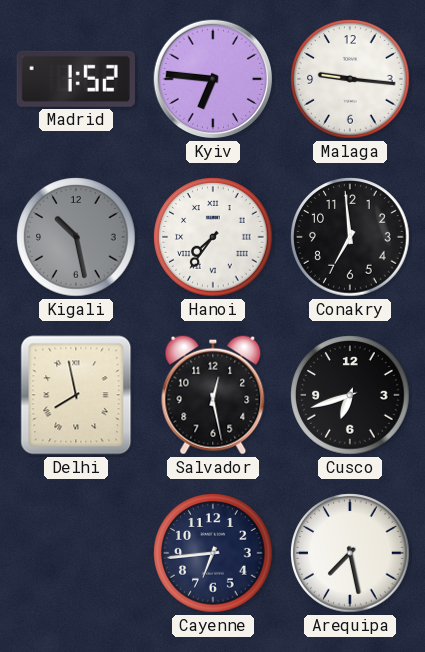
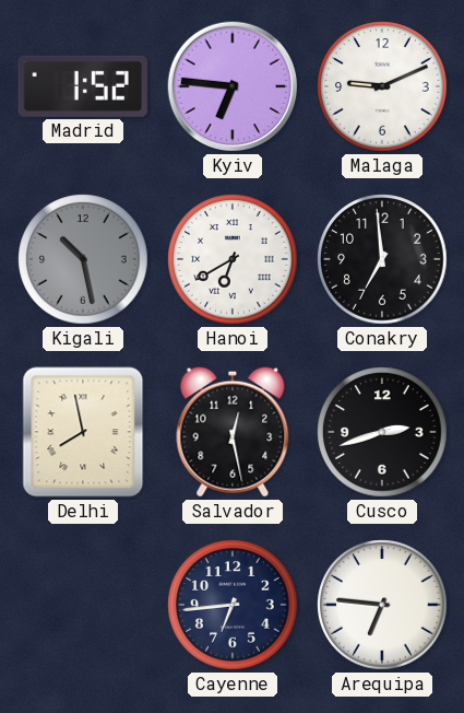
Malaga: 9:16 -> 9:11
Hanoi: 7:36 -> 6:40
Cusco: 6:42 -> 2:42
Arequipa: 7:28 -> 6:46
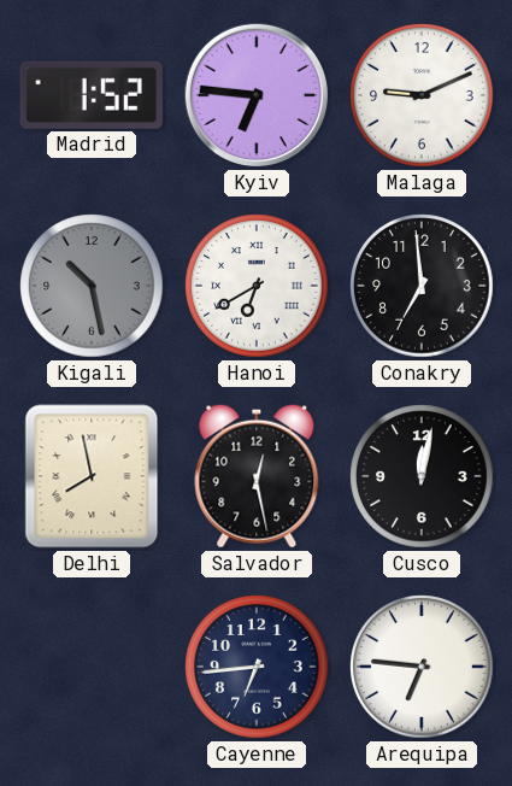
Cusco: 2:42 -> 12:02
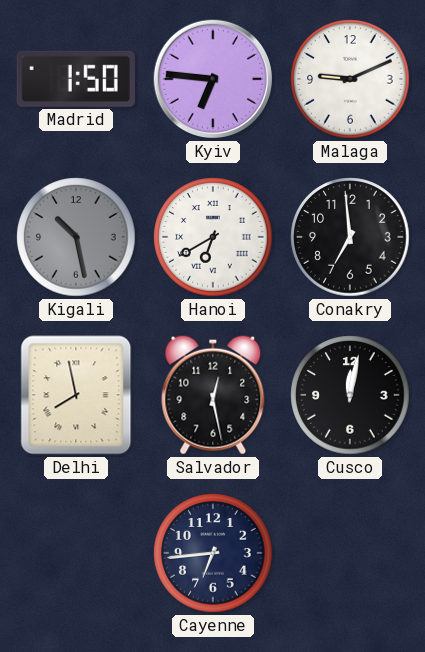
Madrid: 1:52 -> 1:50
Arequipa: 6:46 -> none
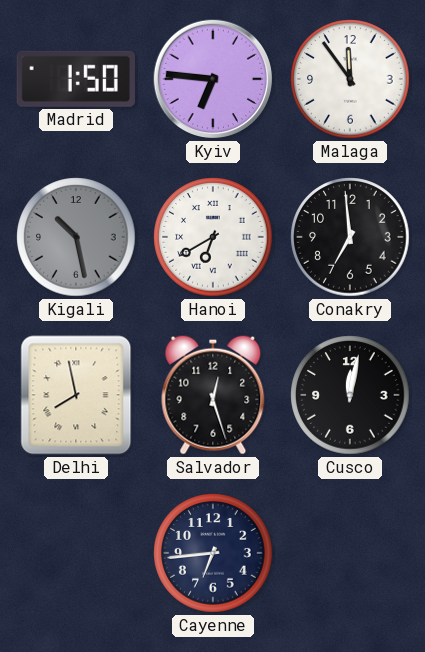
Malaga: 9:11 -> 11:54
Salvador: 12:28 -> 12:27
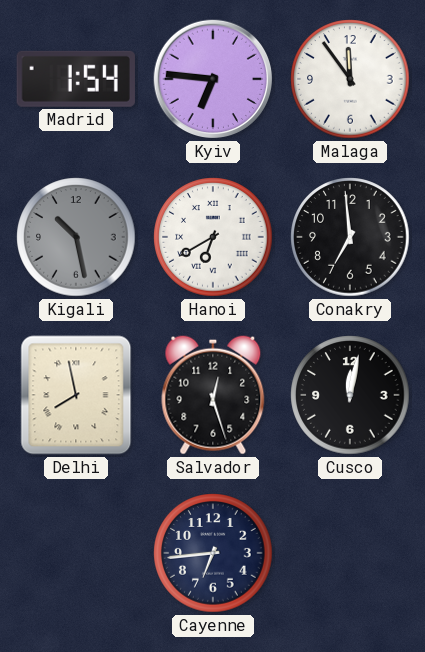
Madrid: 1:50 -> 1:54
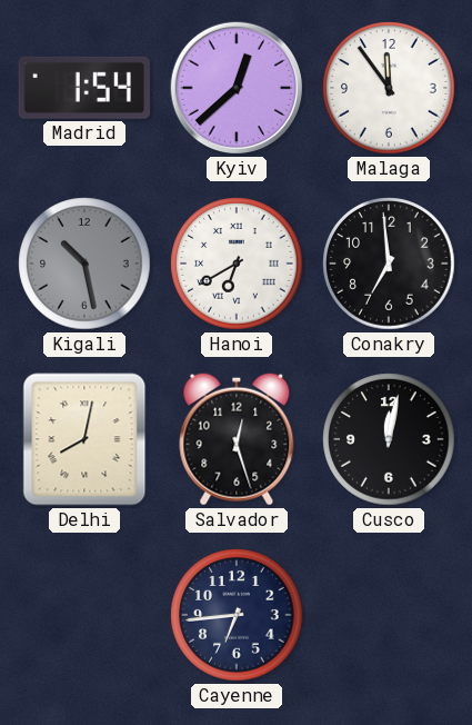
Kyiv: 6:46 -> 12:38
Delhi: 7:58 -> 8:02
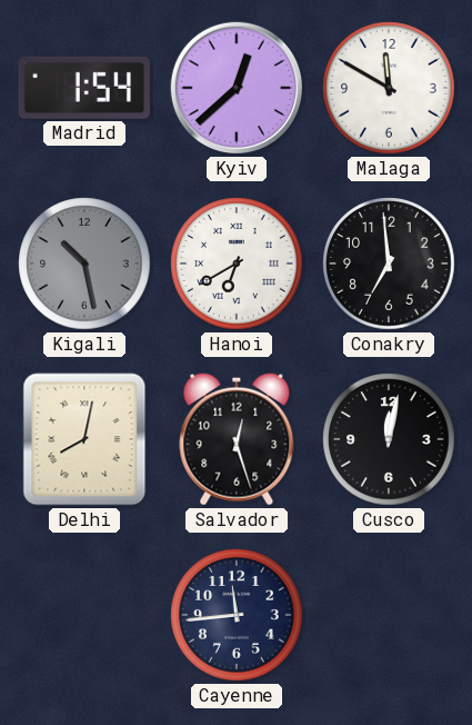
Malaga: 11:54 -> 11:50
Cayenne: 6:44 -> 11:44
